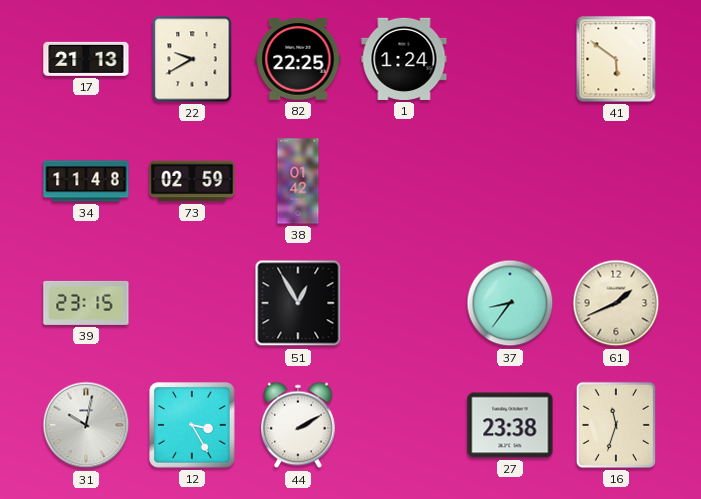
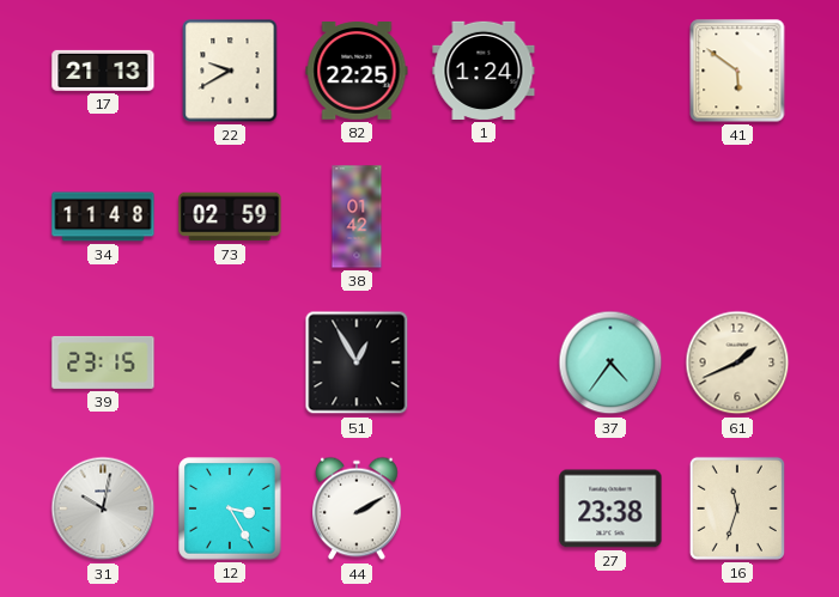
37: 8:36 -> 4:36
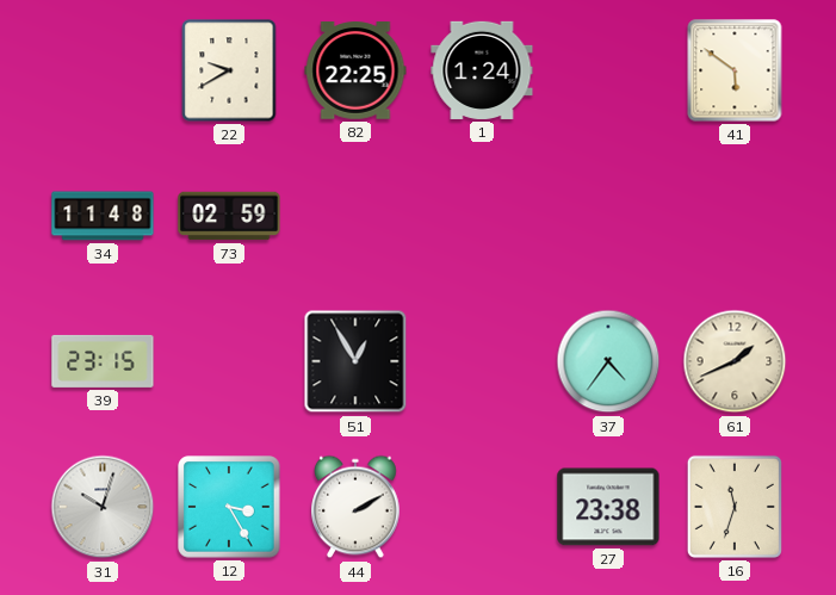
17: 21:13 -> none
38: 01:42 -> none
31: 10:02 -> 10:03
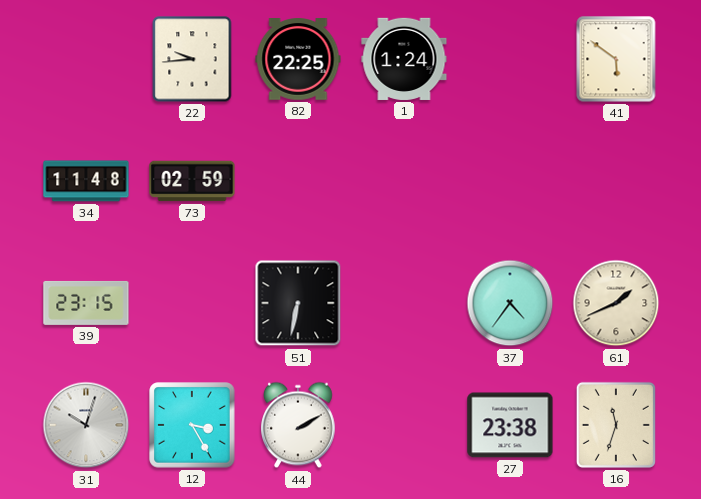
22: 9:40 -> 9:44
51: 12:55 -> 6:32
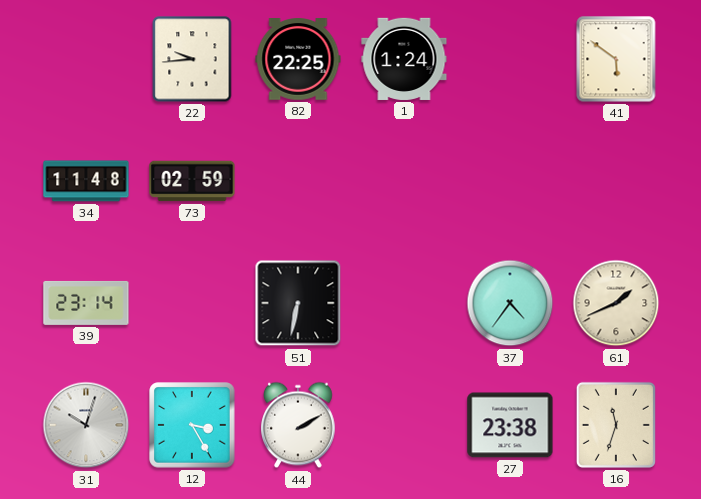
39: 23:15 -> 23:14
